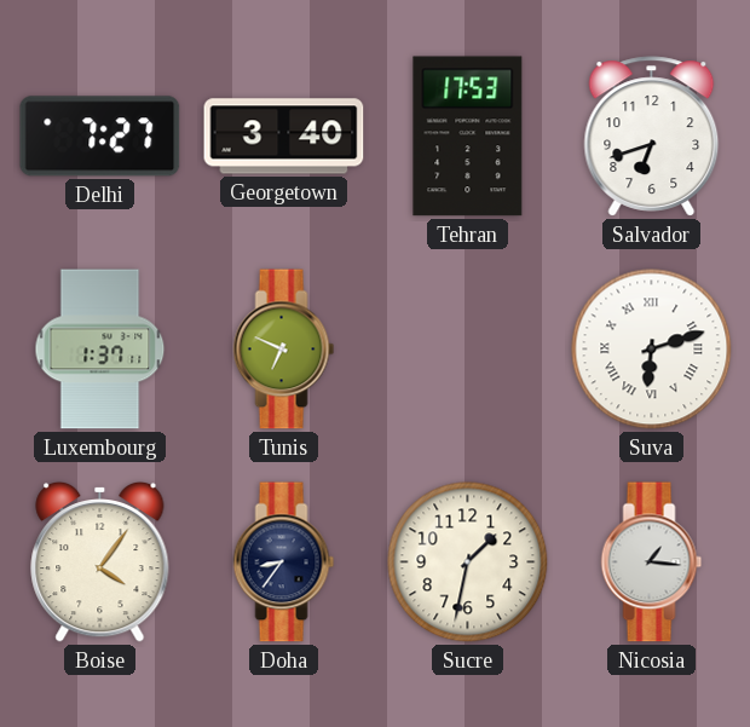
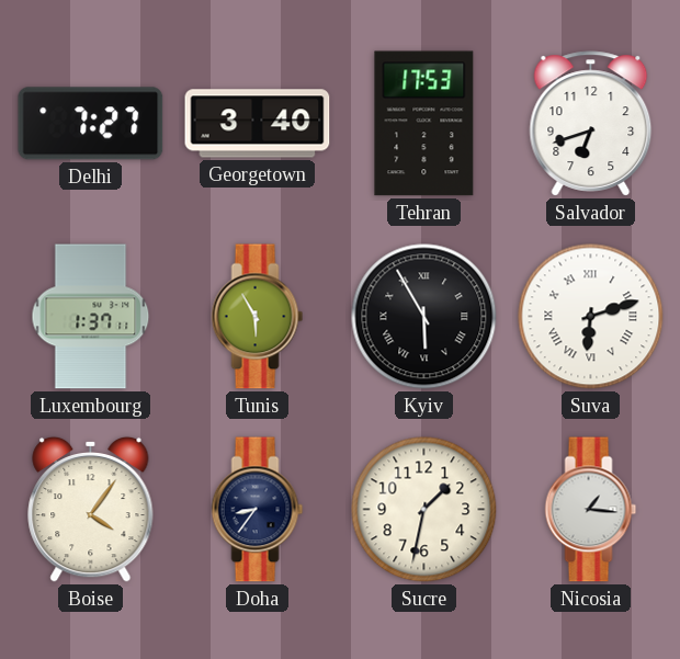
Tunis: 6:49 -> 5:55
Kyiv: none -> 5:55
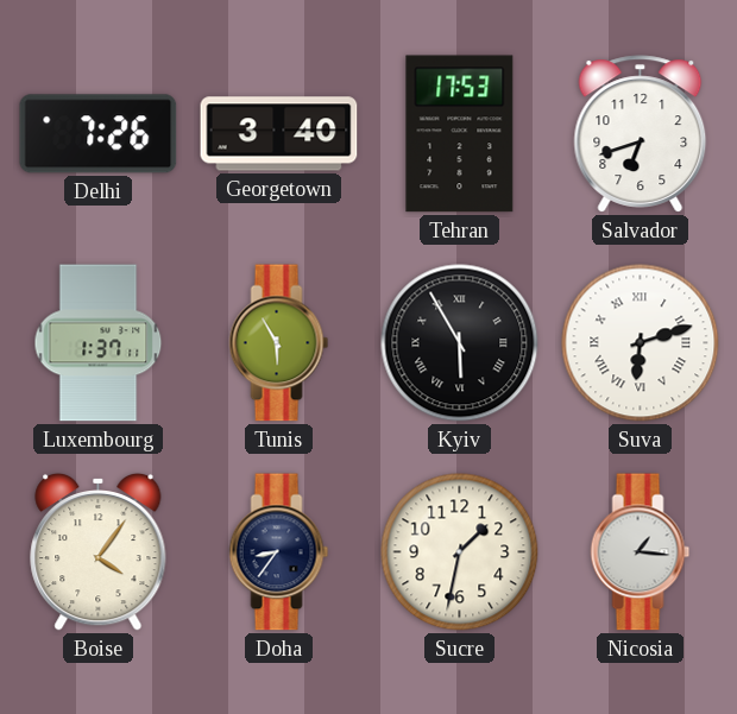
Delhi: 7:27 -> 7:26
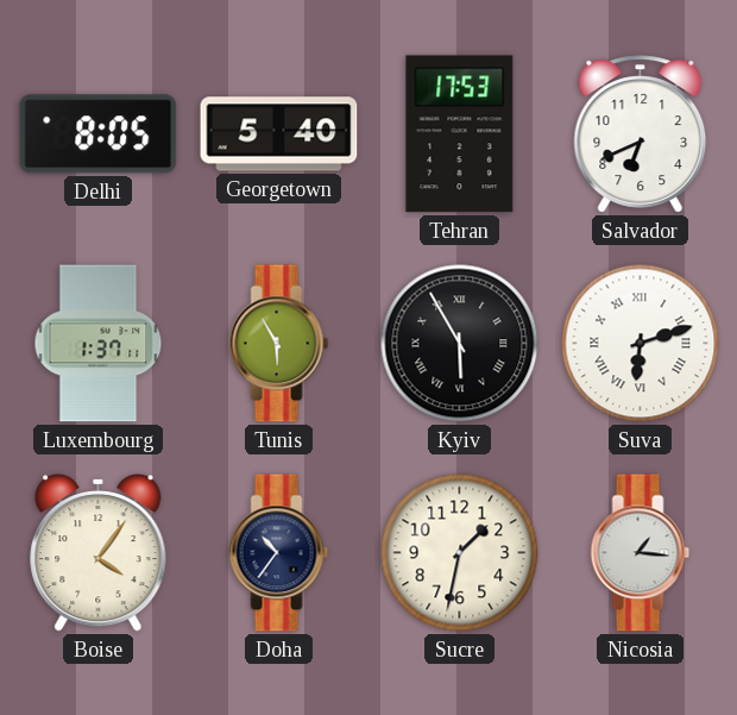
Delhi: 7:26 -> 8:05
Georgetown: 3:40 -> 5:40
Salvador: 6:42 -> 6:41
Doha: 8:36 -> 10:36
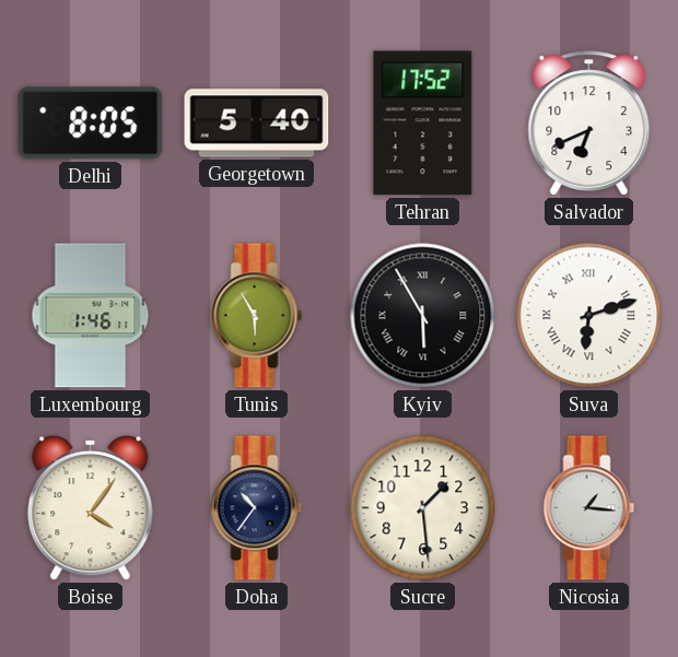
Tehran: 17:53 -> 17:52
Luxembourg: 1:37 -> 1:46
Sucre: 1:32 -> 1:29
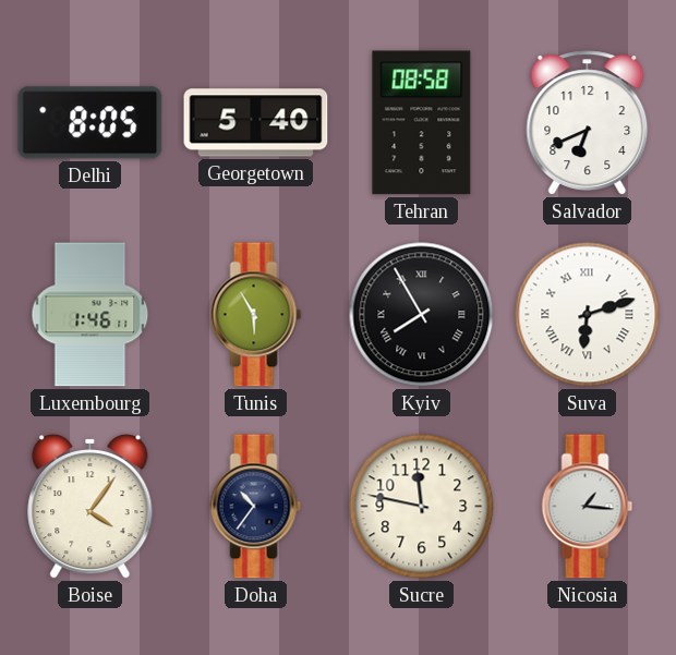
Tehran: 17:52 -> 08:58
Kyiv: 5:55 -> 7:55
Sucre: 1:29 -> 11:47
